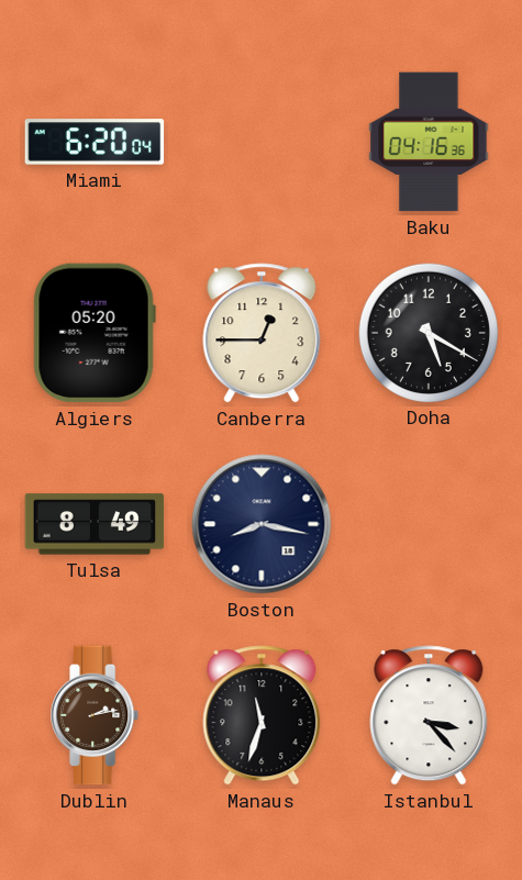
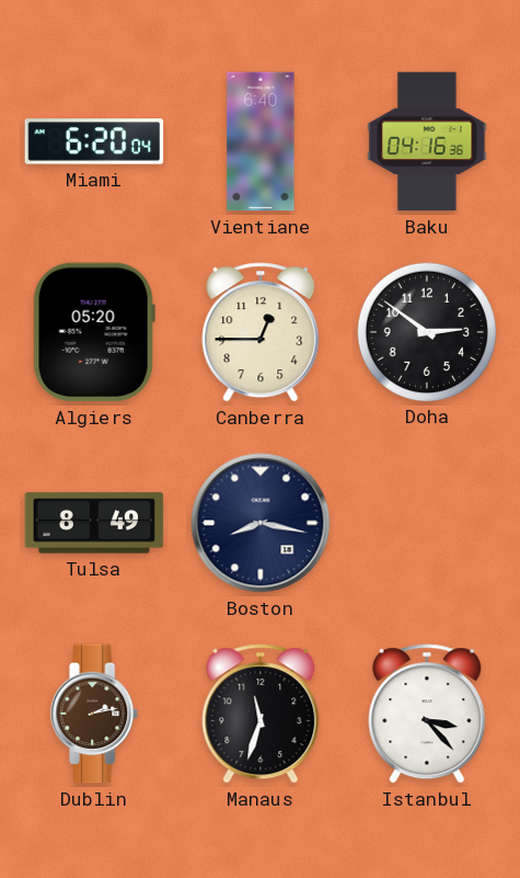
Vientiane: none -> 6:40
Doha: 5:20 -> 2:51
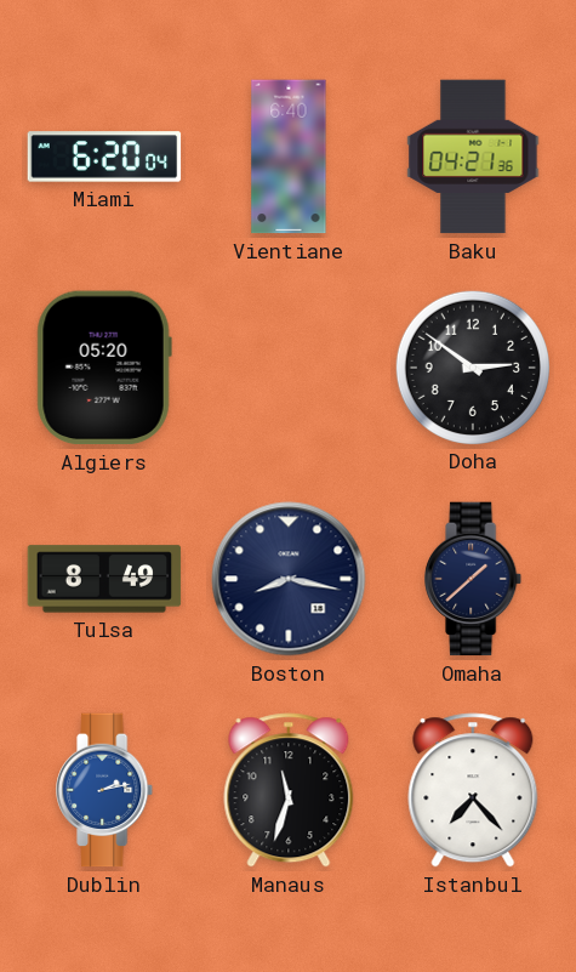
Baku: 04:16 -> 04:21
Canberra: 12:45 -> none
Omaha: none -> 1:38
Dublin dial: brown -> blue
Istanbul: 3:23 -> 7:23
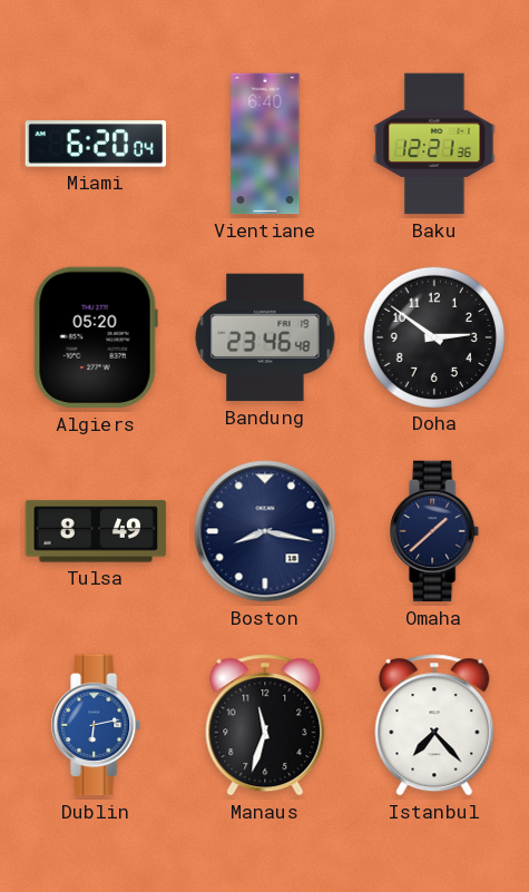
Baku: 04:21 -> 12:21
Bandung: none -> 23:46
Dublin: 2:13 -> 6:13
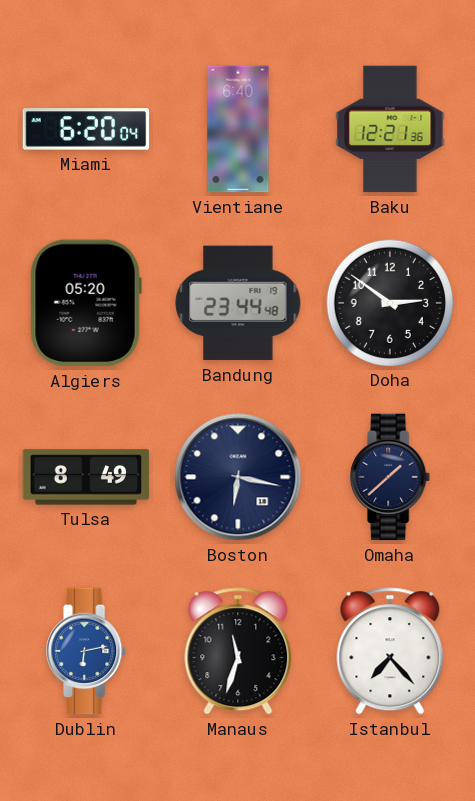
Bandung: 23:46 -> 23:44
Boston: 8:17 -> 6:17
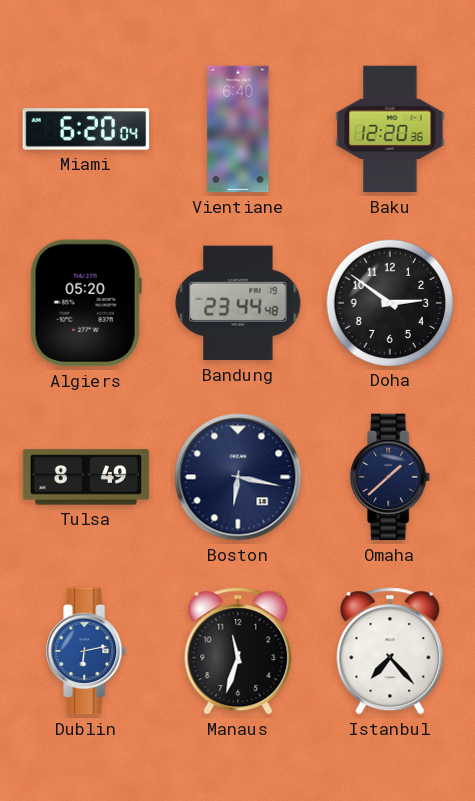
Baku: 12:21 -> 12:20
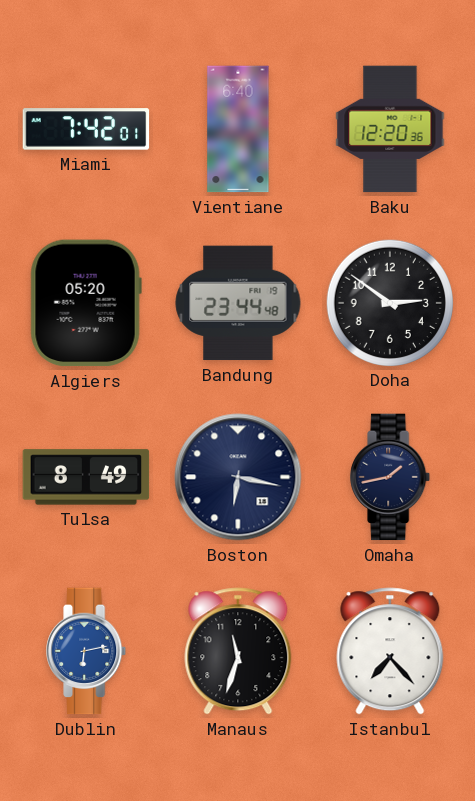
Miami: 6:20 -> 7:42
Omaha: 1:38 -> 1:43
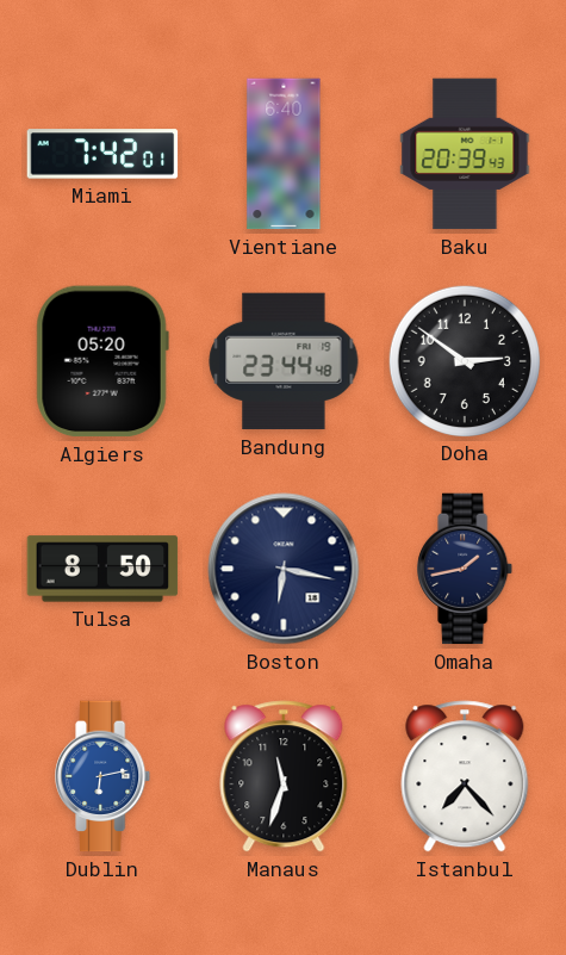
Baku: 12:20 -> 20:39
Tulsa: 8:49 -> 8:50
